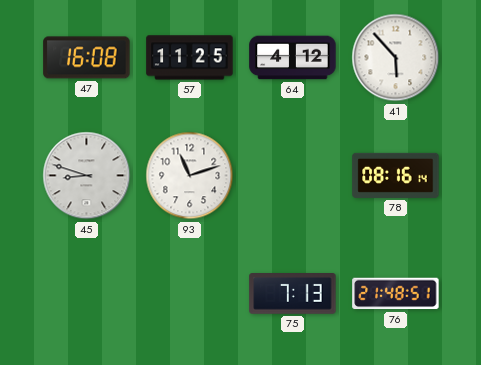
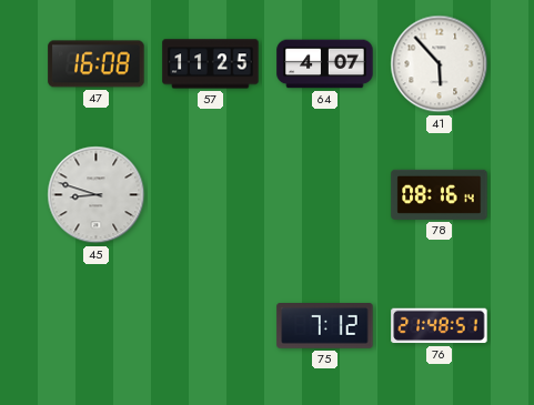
64: 4:12 -> 4:07
93: 11:12 -> none
75: 7:13 -> 7:12
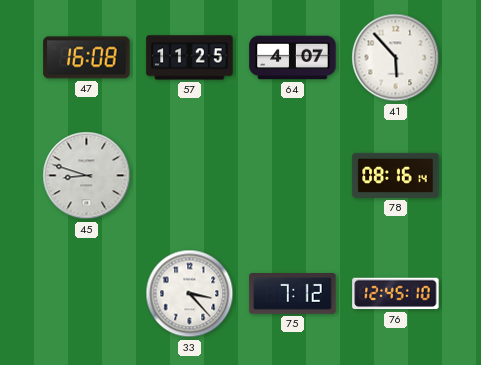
33: none -> 3:23
76: 21:48 -> 12:45
